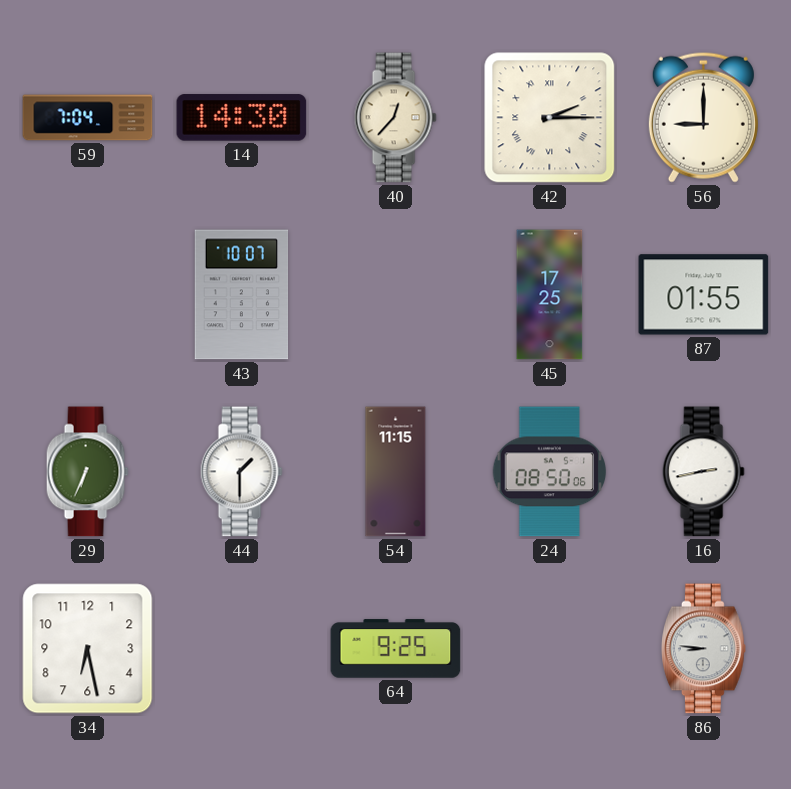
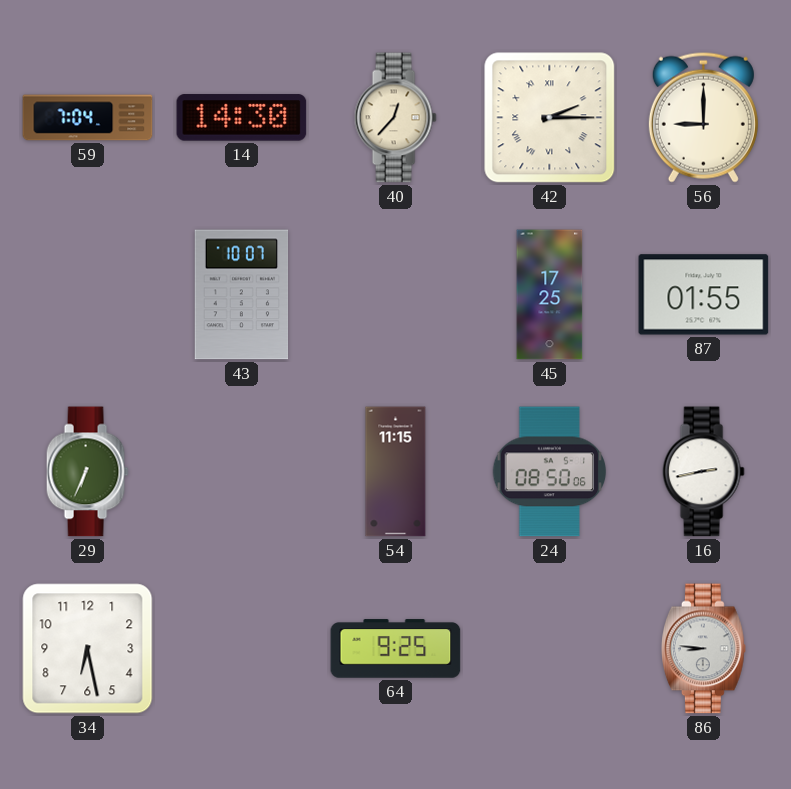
44: 1:30 -> none
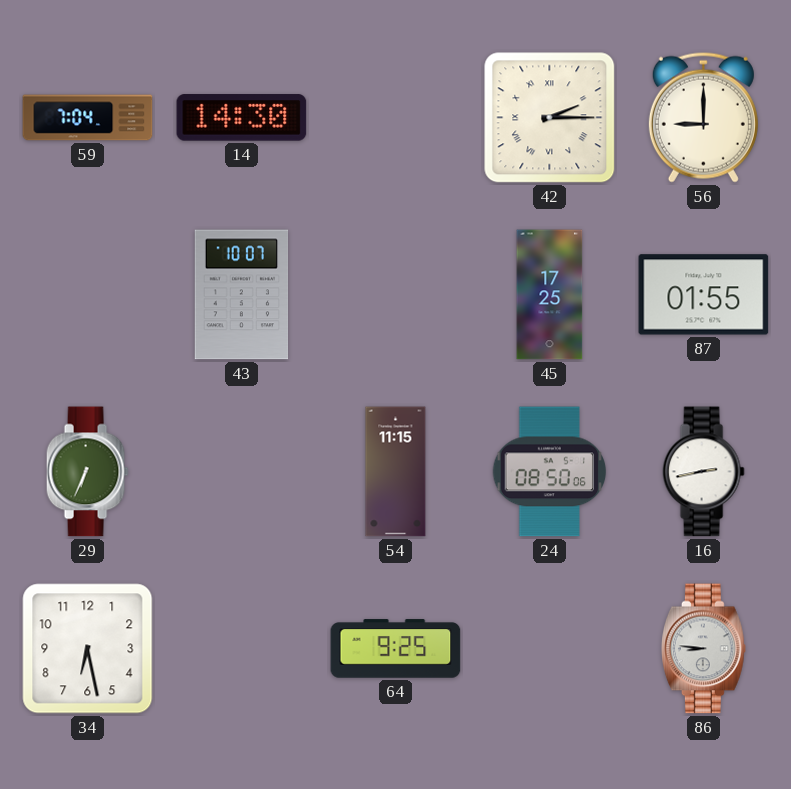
40: 12:37 -> none
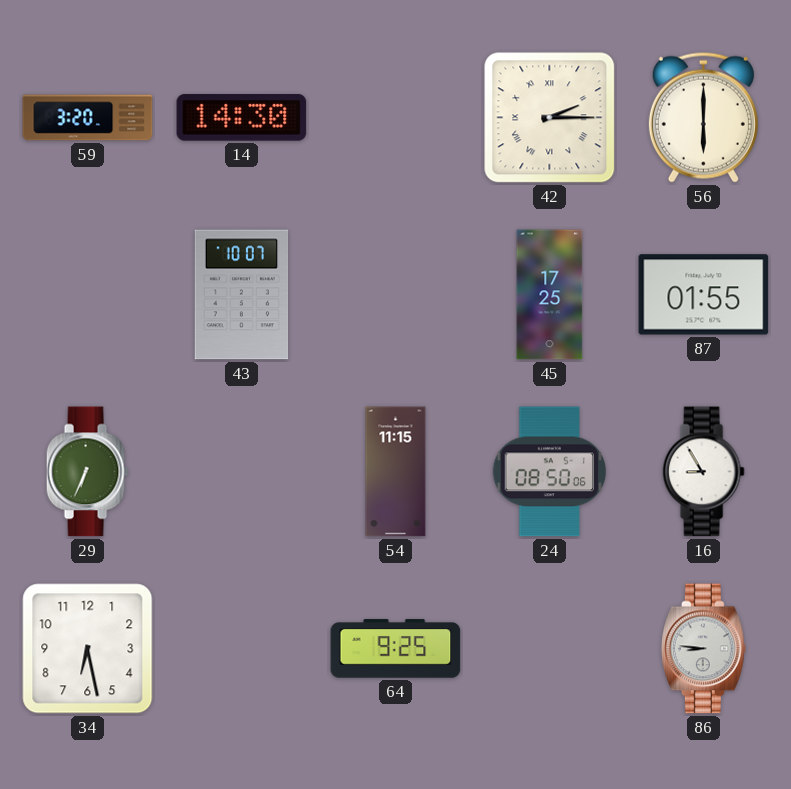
59: 7:04 -> 3:20
56: 9:00 -> 6:00
16: 2:43 -> 8:55
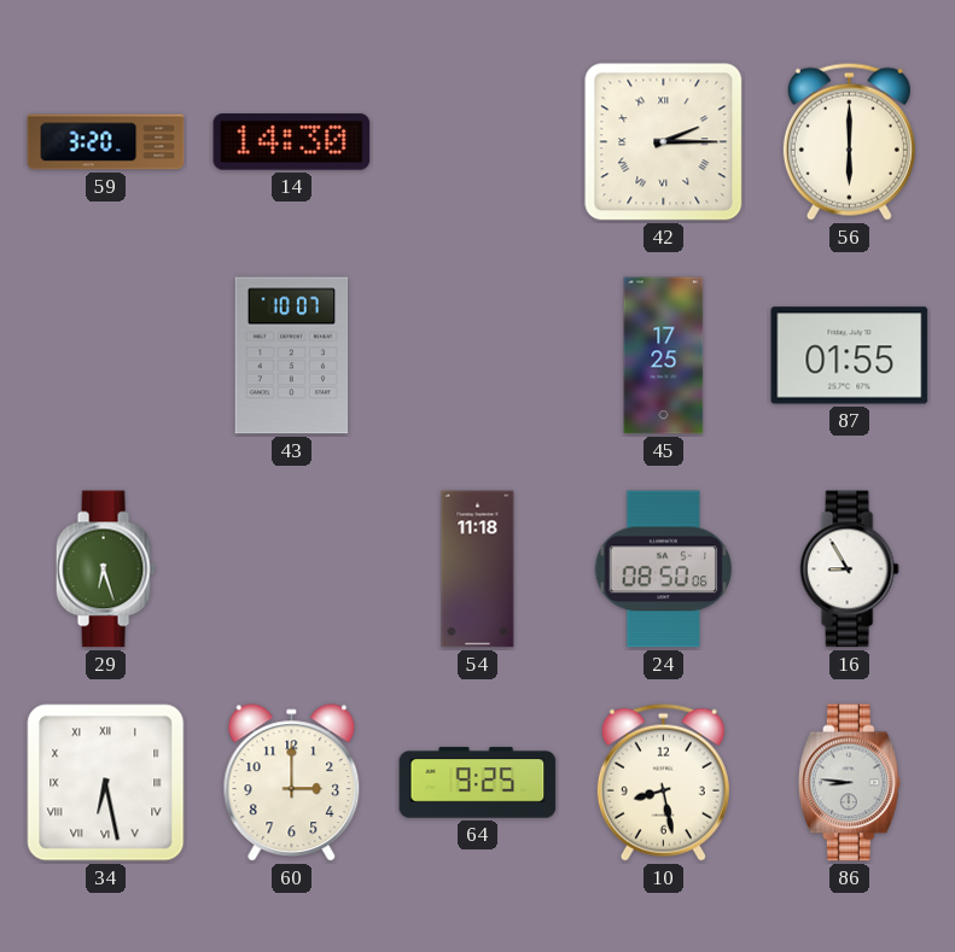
29: 6:34 -> 6:27
54: 11:15 -> 11:18
34 numerals: Arabic -> Roman
60: none -> 3:00
10: none -> 8:28
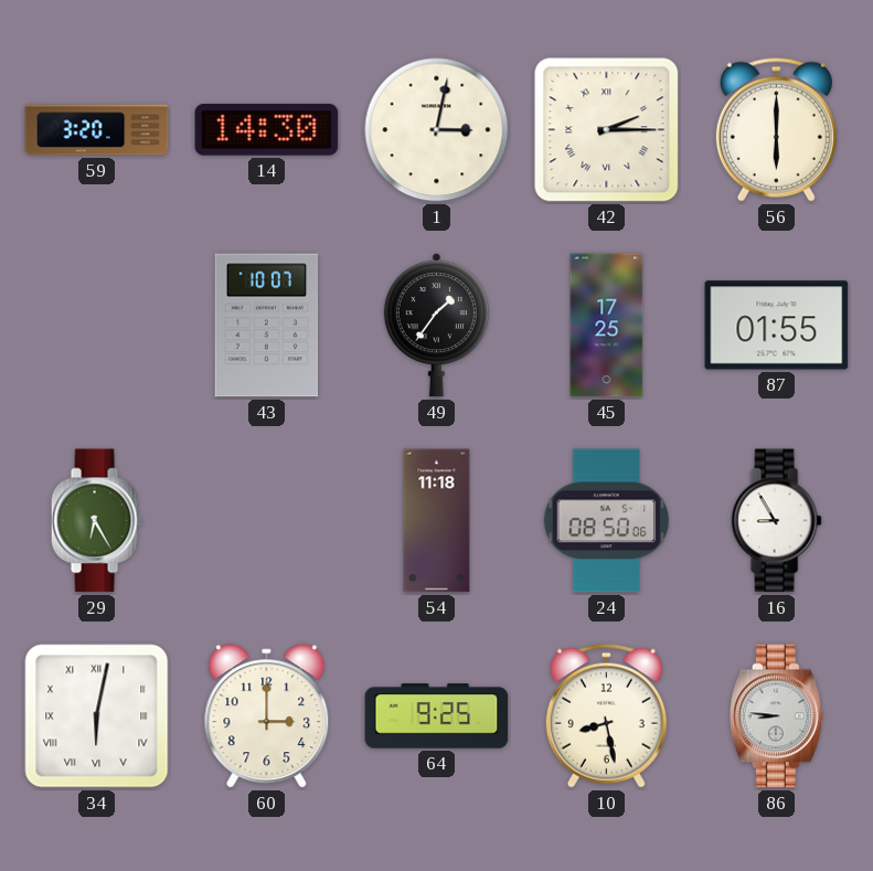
1: none -> 3:02
49: none -> 1:36
29: 6:27 -> 6:25
34: 6:28 -> 6:02
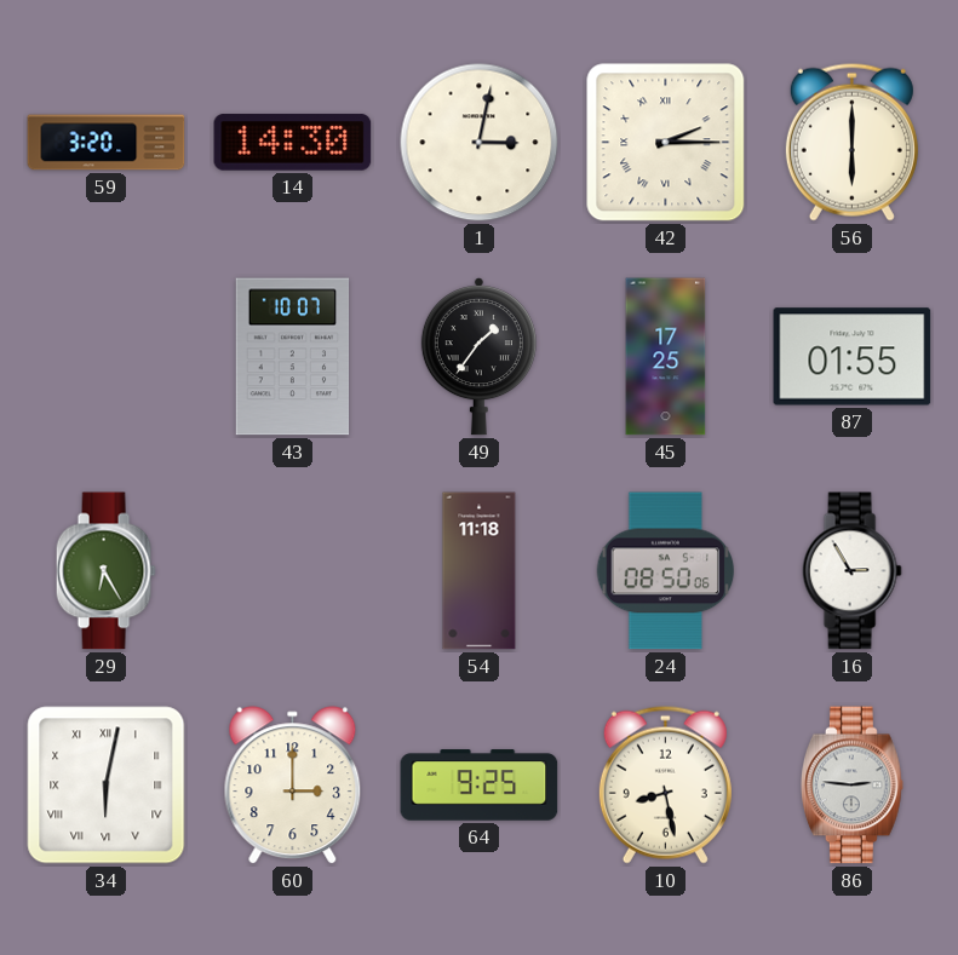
16: 8:55 -> 2:55
86: 8:46 -> 2:46
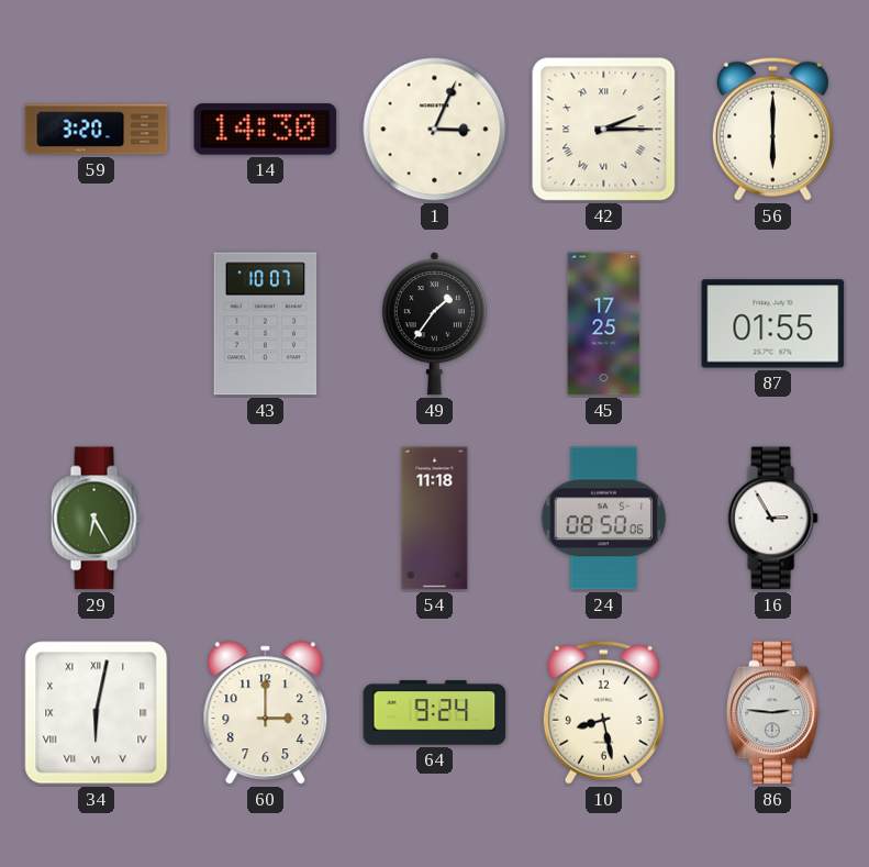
1: 3:02 -> 3:04
64: 9:25 -> 9:24
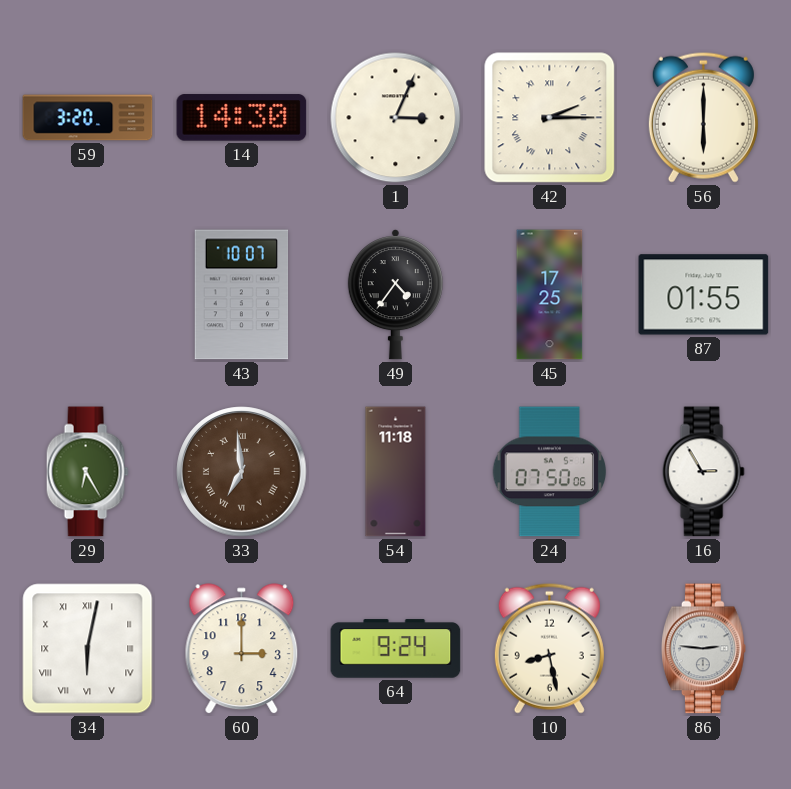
49: 1:36 -> 4:36
33: none -> 6:59
24: 08:50 -> 07:50
